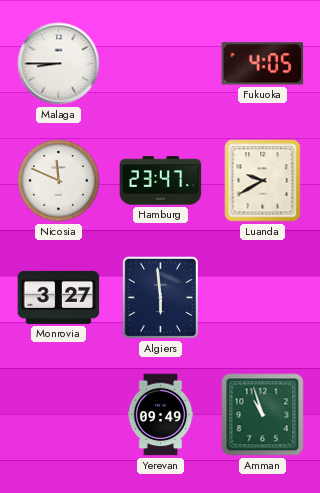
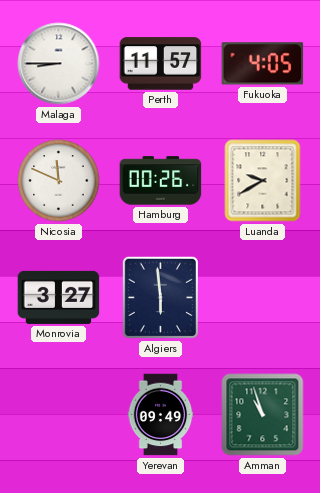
Perth: none -> 11:57
Hamburg: 23:47 -> 00:26
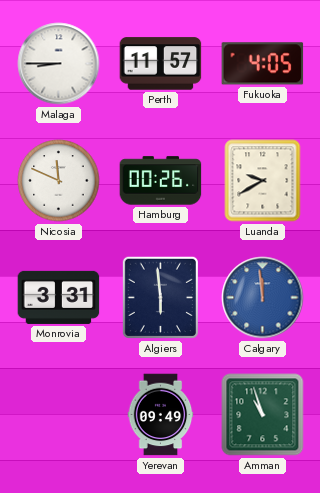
Monrovia: 3:27 -> 3:31
Calgary: none -> 11:59
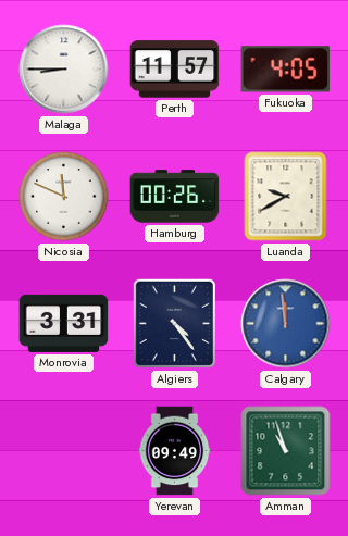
Algiers: 5:59 -> 4:24
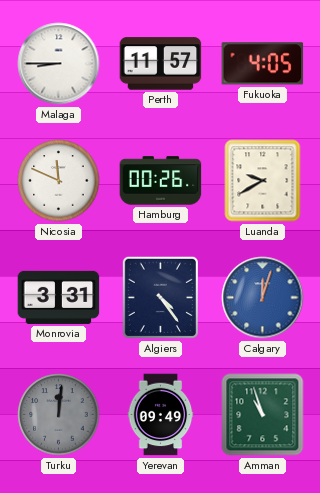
Calgary: 11:59 -> 12:03
Turku: none -> 12:01
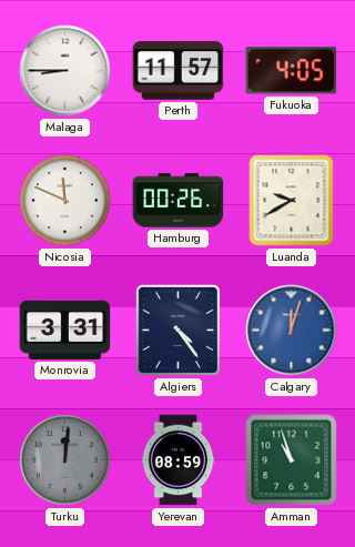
Yerevan: 09:49 -> 08:59
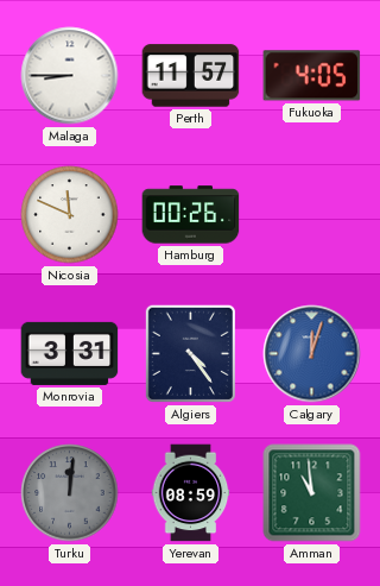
Luanda: 9:40 -> none
Amman: 10:57 -> 10:59
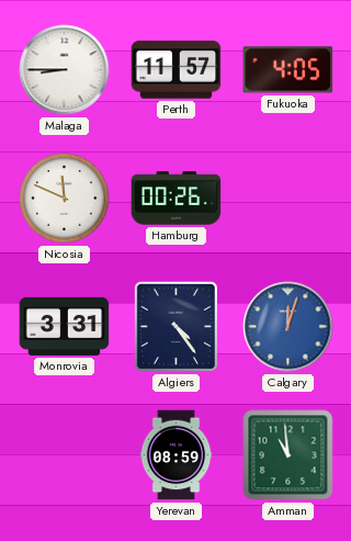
Turku: 12:01 -> none
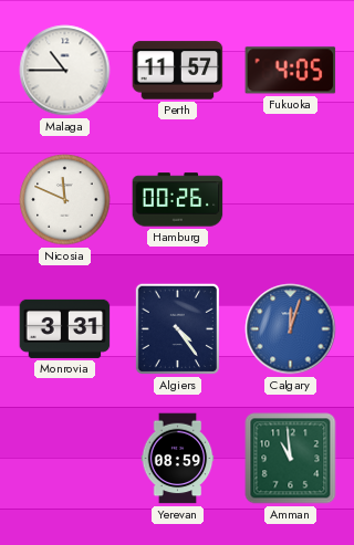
Malaga: 8:45 -> 10:45
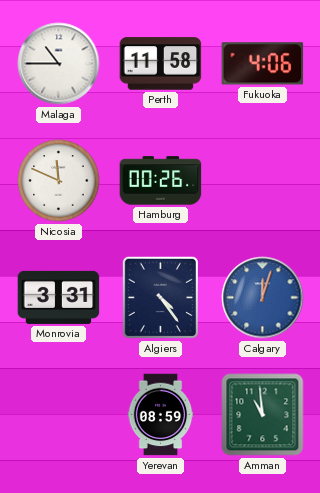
Perth: 11:57 -> 11:58
Fukuoka: 4:05 -> 4:06
